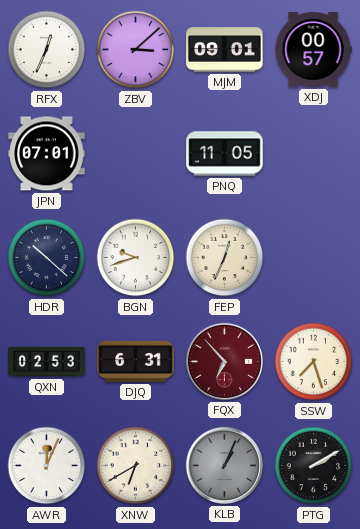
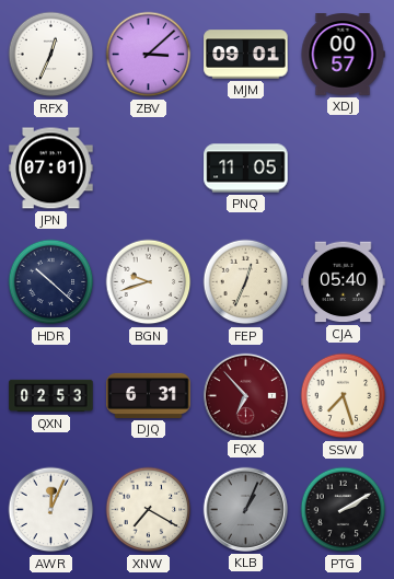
CJA: none -> 05:40
XNW: 6:40 -> 7:20
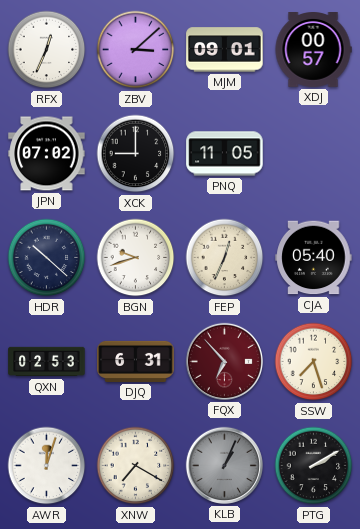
JPN: 07:01 -> 07:02
XCK: none -> 9:00
AWR: 12:04 -> 12:03
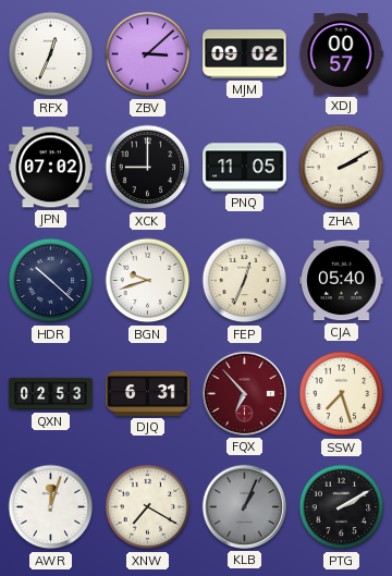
MJM: 09:01 -> 09:02
ZHA: none -> 2:10
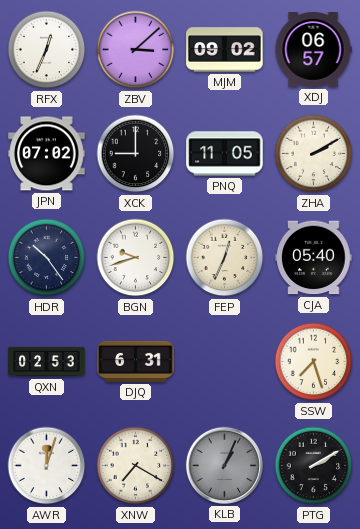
XDJ: 00:57 -> 06:57
HDR: 10:22 -> 10:24
FQX: 6:53 -> none
